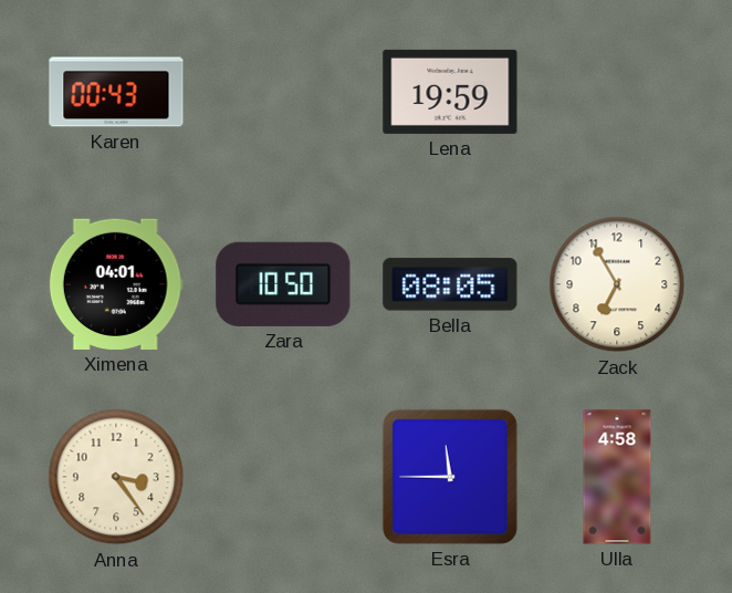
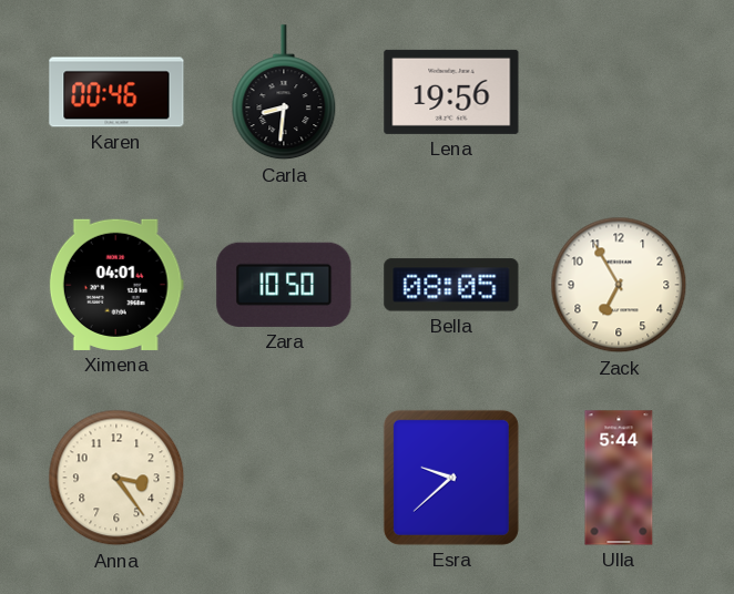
Karen: 00:43 -> 00:46
Carla: none -> 8:31
Lena: 19:59 -> 19:56
Esra: 11:45 -> 9:38
Ulla: 4:58 -> 5:44
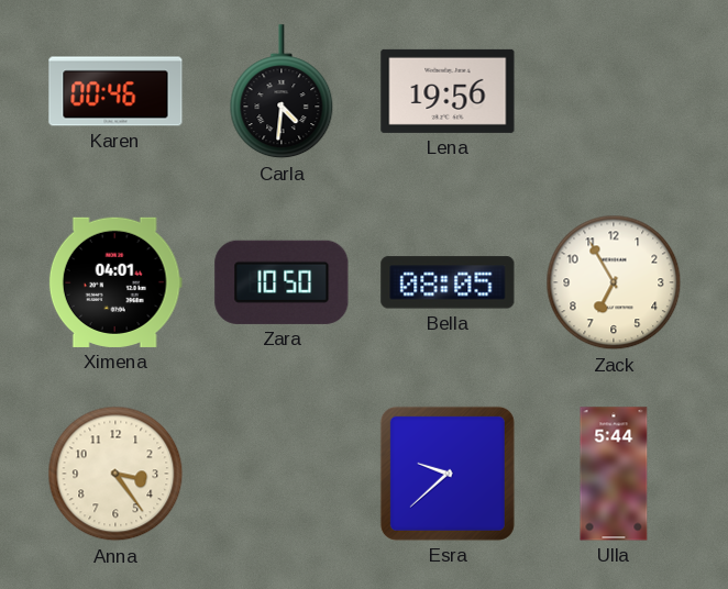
Carla: 8:31 -> 4:31
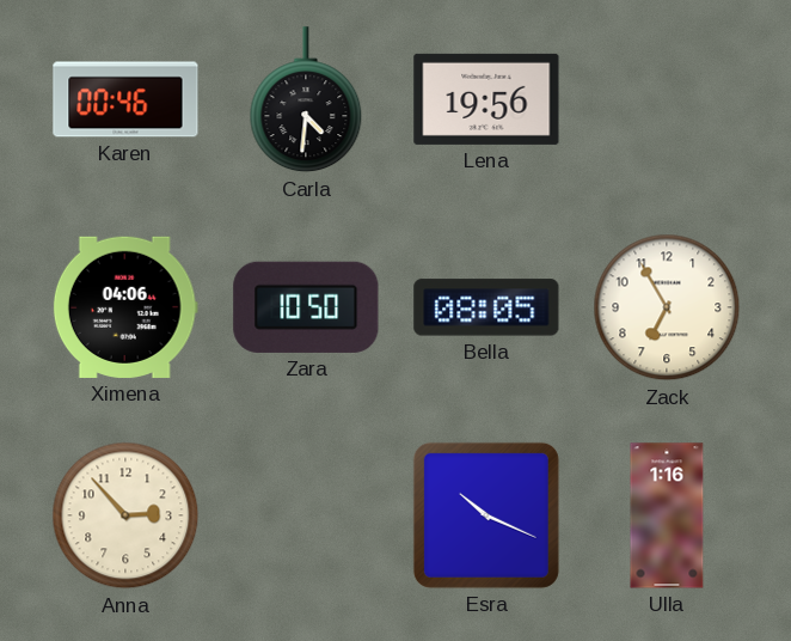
Ximena: 04:01 -> 04:06
Anna: 3:24 -> 2:53
Esra: 9:38 -> 10:19
Ulla: 5:44 -> 1:16
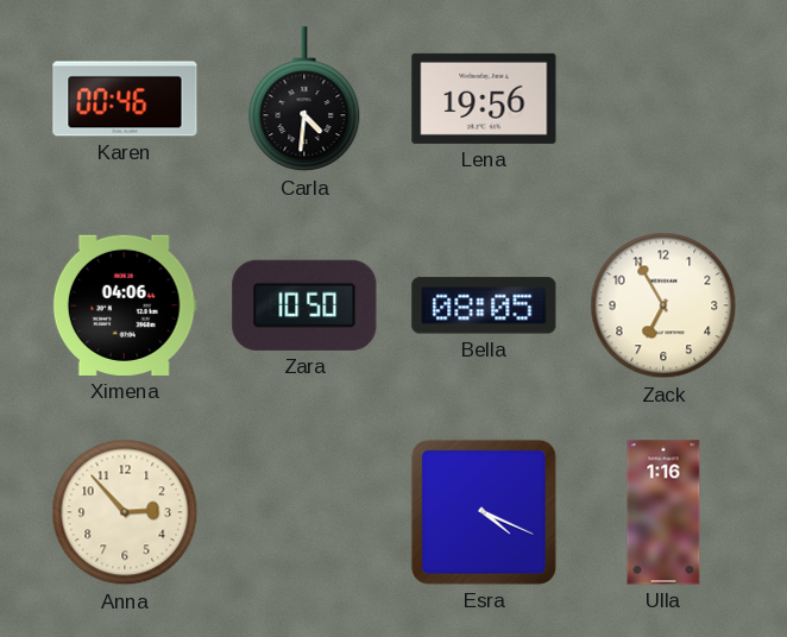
Esra: 10:19 -> 4:19
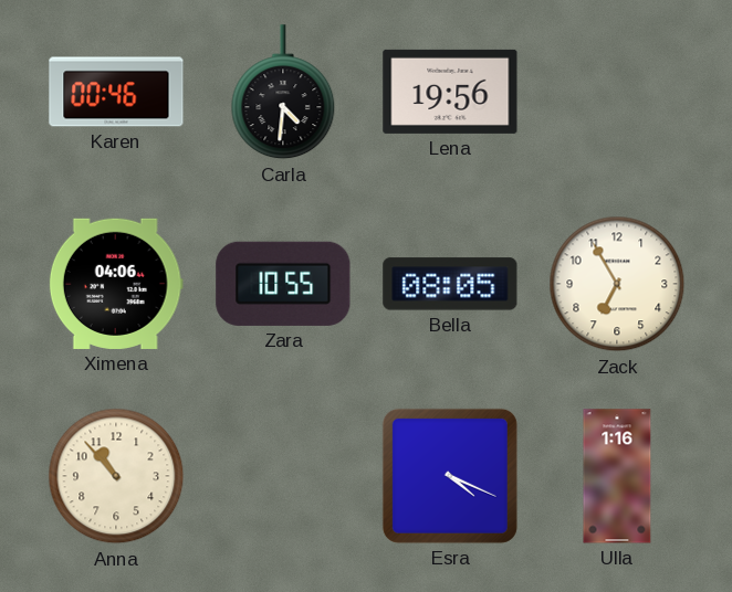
Zara: 10:50 -> 10:55
Anna: 2:53 -> 10:53
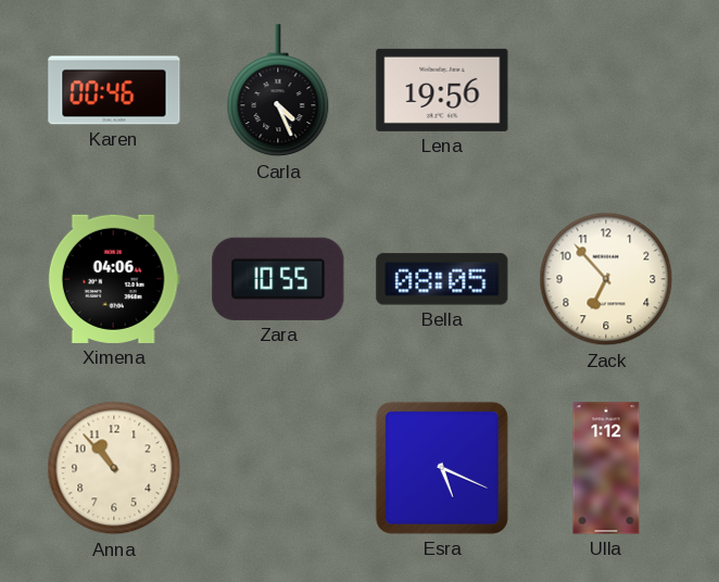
Carla: 4:31 -> 4:26
Zack: 6:55 -> 6:53
Esra: 4:19 -> 5:19
Ulla: 1:16 -> 1:12
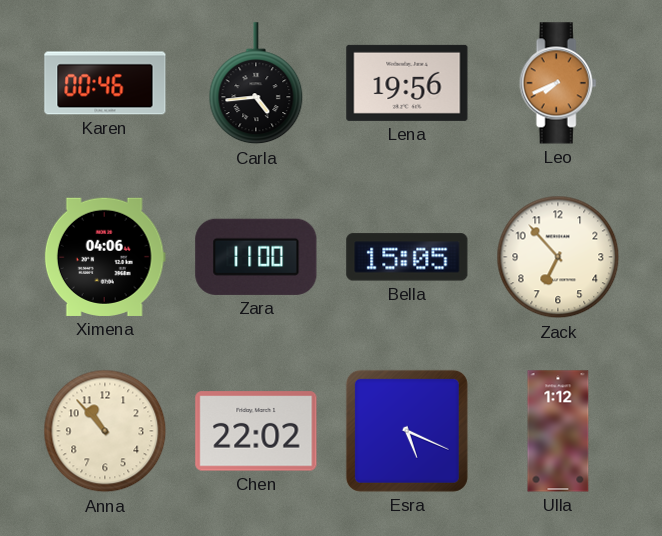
Carla: 4:26 -> 4:44
Leo: none -> 7:41
Zara: 10:55 -> 11:00
Bella: 08:05 -> 15:05
Chen: none -> 22:02
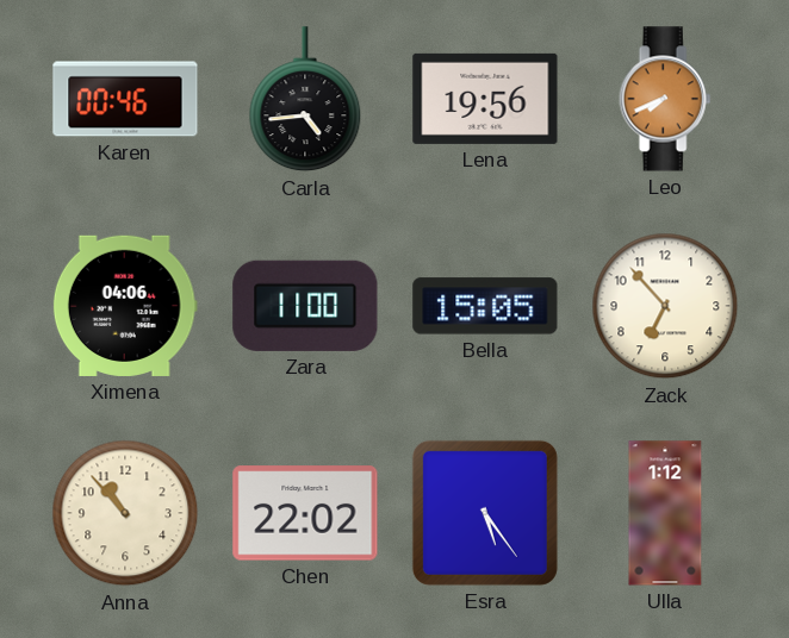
Esra: 5:19 -> 5:24
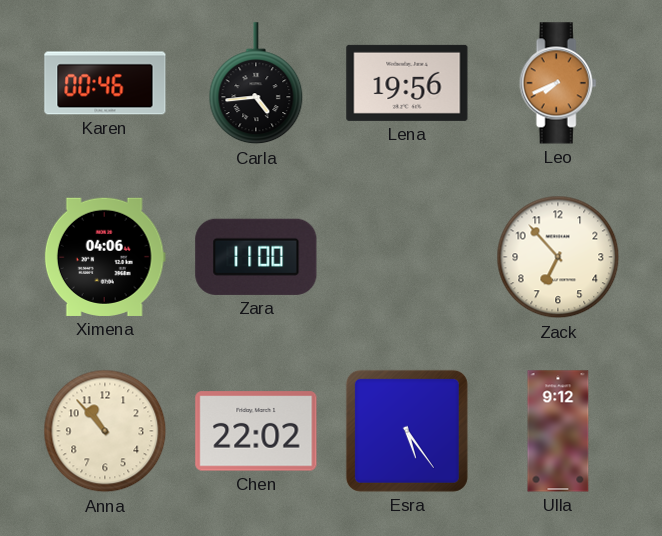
Bella: 15:05 -> none
Ulla: 1:12 -> 9:12
